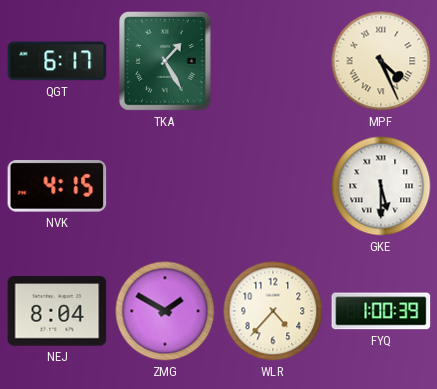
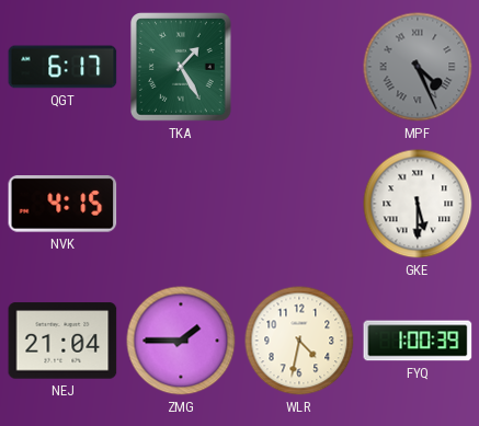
MPF dial: cream -> grey
NEJ: 8:04 -> 21:04
ZMG: 1:50 -> 1:45
WLR: 4:37 -> 4:32
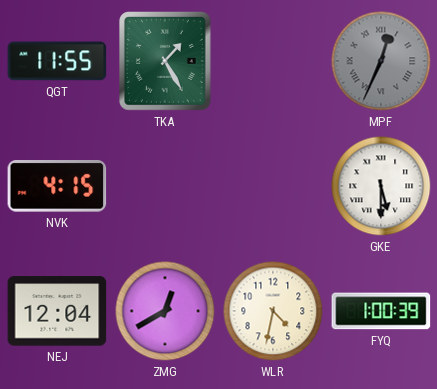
QGT: 6:17 -> 11:55
MPF: 4:26 -> 12:34
NEJ: 21:04 -> 12:04
ZMG: 1:45 -> 12:40
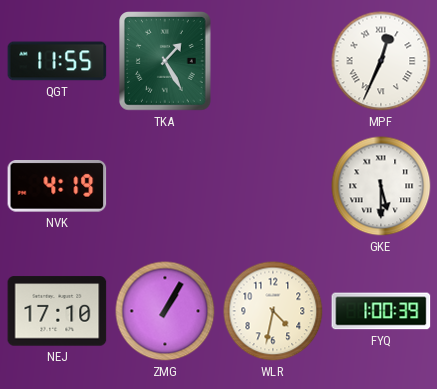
MPF dial: grey -> white
NVK: 4:15 -> 4:19
NEJ: 12:04 -> 17:10
ZMG: 12:40 -> 1:05
